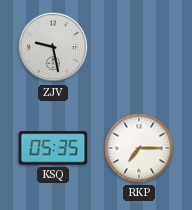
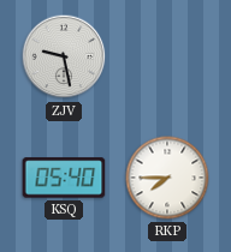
KSQ: 05:35 -> 05:40
RKP: 7:15 -> 7:45
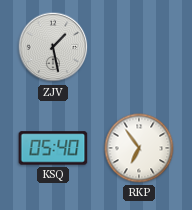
ZJV: 9:28 -> 1:28
RKP: 7:45 -> 6:54
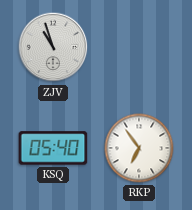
ZJV: 1:28 -> 10:57
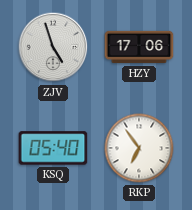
ZJV: 10:57 -> 4:57
HZY: none -> 17:06
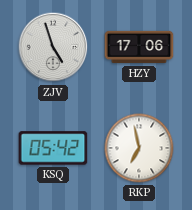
KSQ: 05:40 -> 05:42
RKP: 6:54 -> 6:58
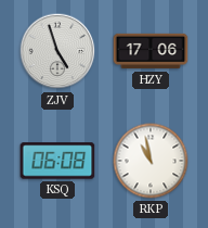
KSQ: 05:42 -> 06:08
RKP: 6:58 -> 10:58
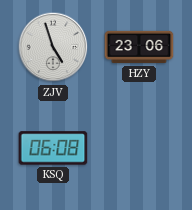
HZY: 17:06 -> 23:06
RKP: 10:58 -> none
